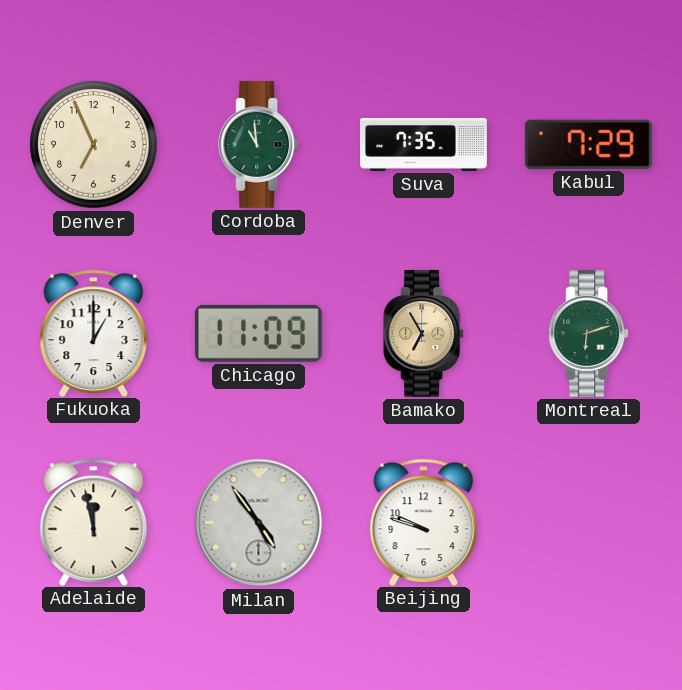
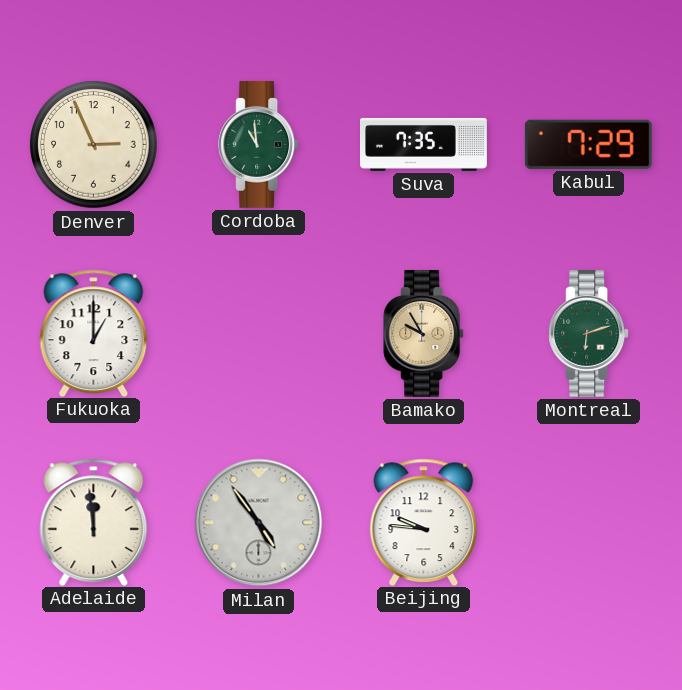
Denver: 6:56 -> 2:56
Chicago: 11:09 -> none
Bamako: 6:55 -> 9:55
Adelaide: 11:58 -> 11:59
Beijing: 9:48 -> 9:46
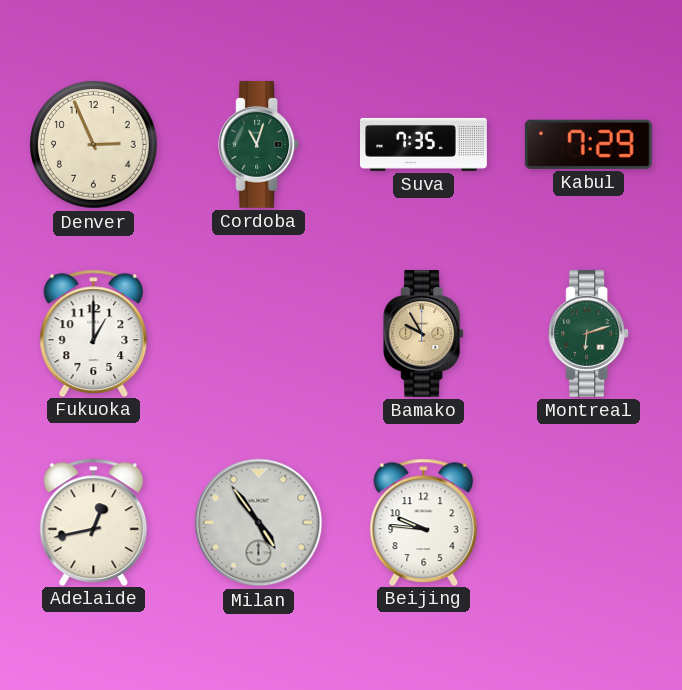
Cordoba: 10:59 -> 11:03
Adelaide: 11:59 -> 12:43
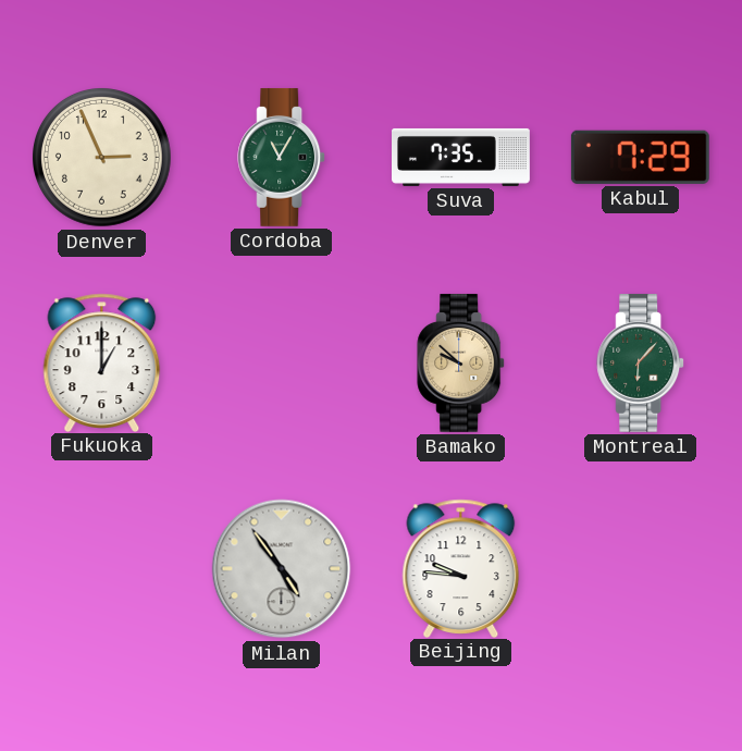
Cordoba: 11:03 -> 11:05
Bamako: 9:55 -> 9:52
Montreal: 6:12 -> 6:07
Adelaide: 12:43 -> none
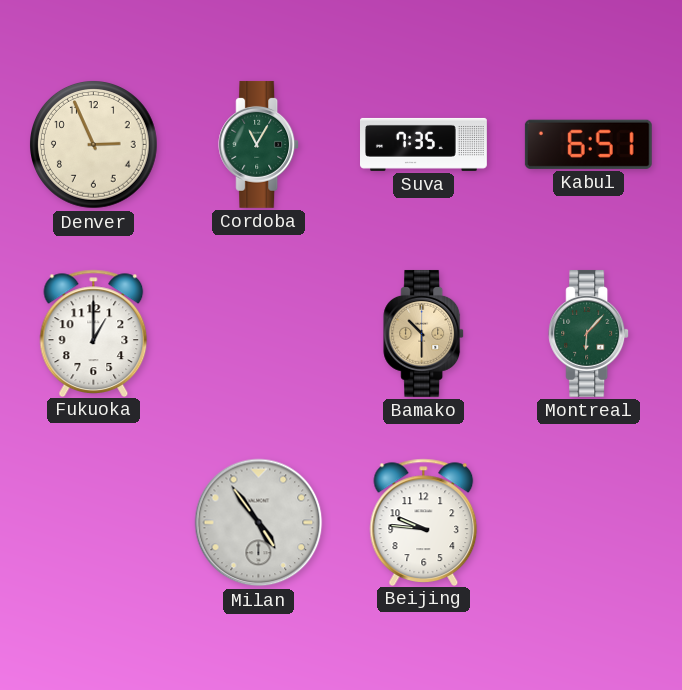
Kabul: 7:29 -> 6:51
Bamako: 9:52 -> 10:30
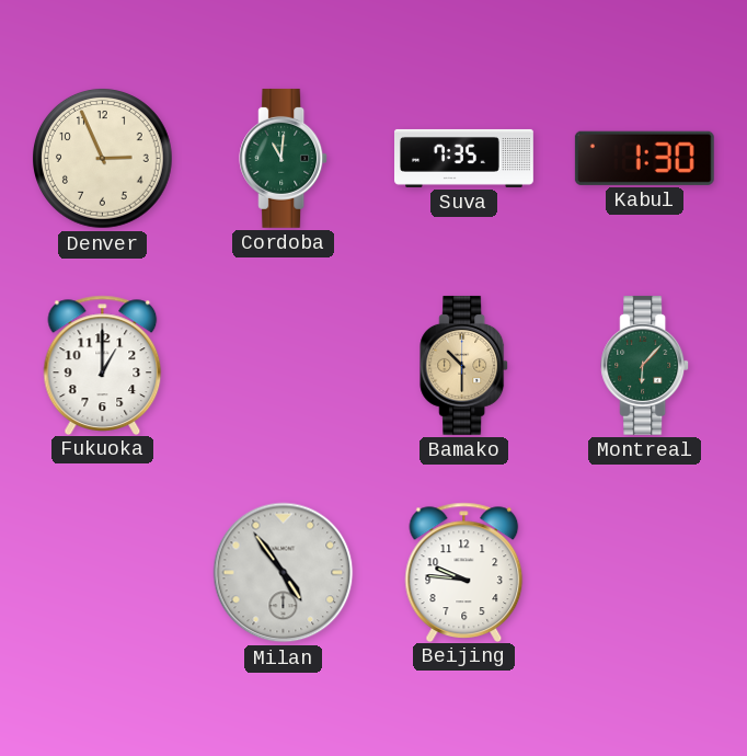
Cordoba: 11:05 -> 11:01
Kabul: 6:51 -> 1:30
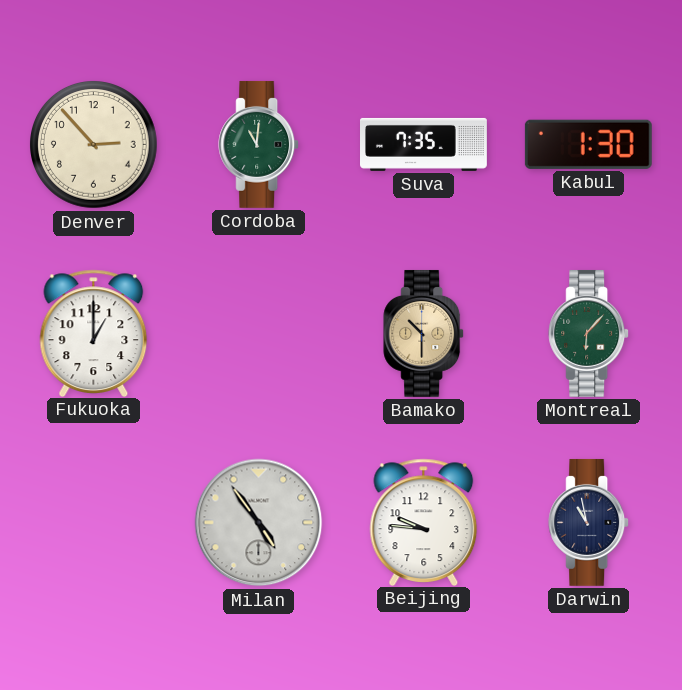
Denver: 2:56 -> 2:53
Darwin: none -> 10:58
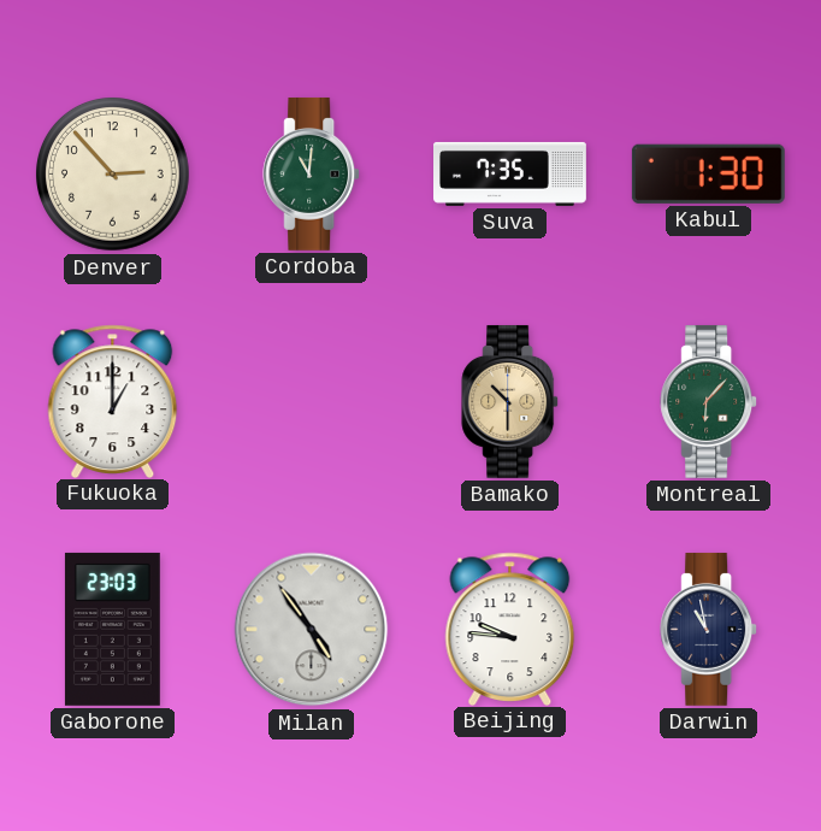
Gaborone: none -> 23:03
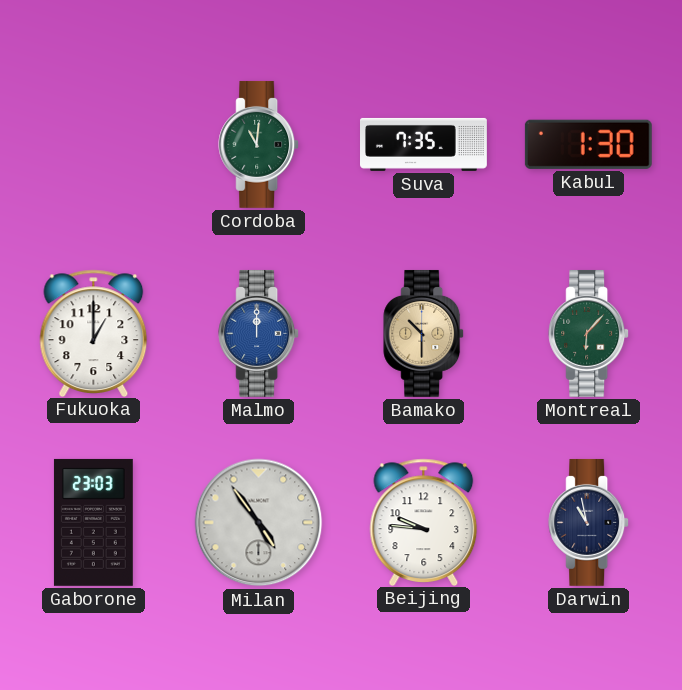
Denver: 2:53 -> none
Malmo: none -> 12:00
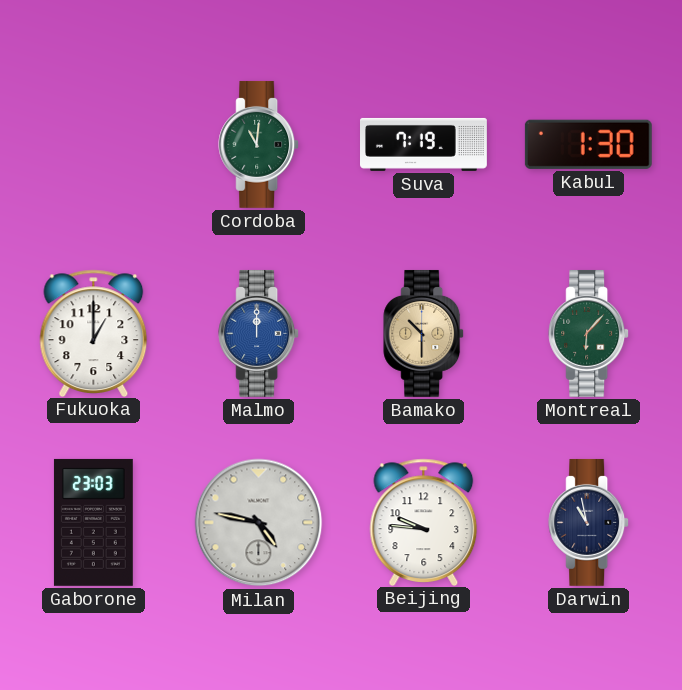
Suva: 7:35 -> 7:19
Milan: 4:54 -> 4:47
